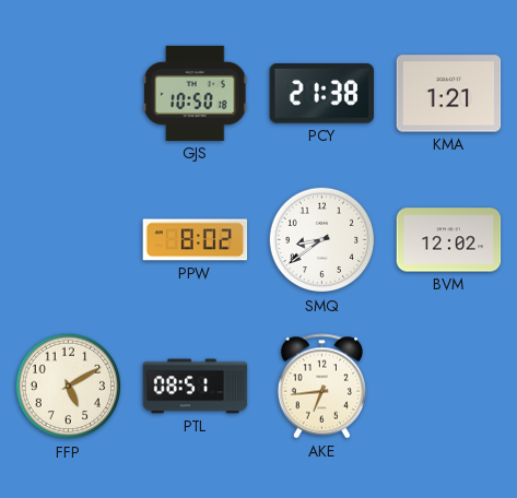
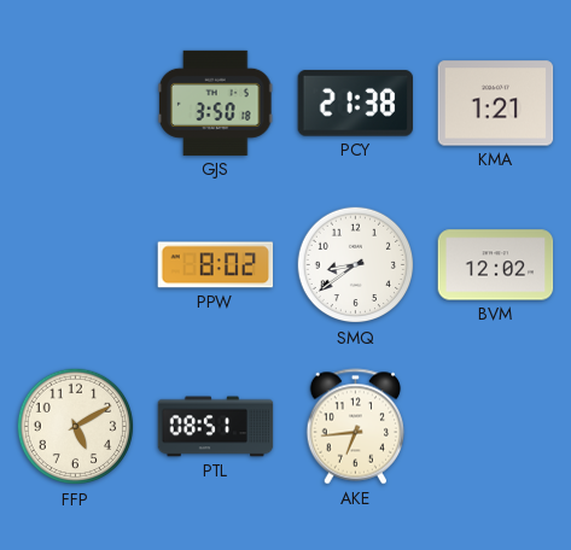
GJS: 10:50 -> 3:50
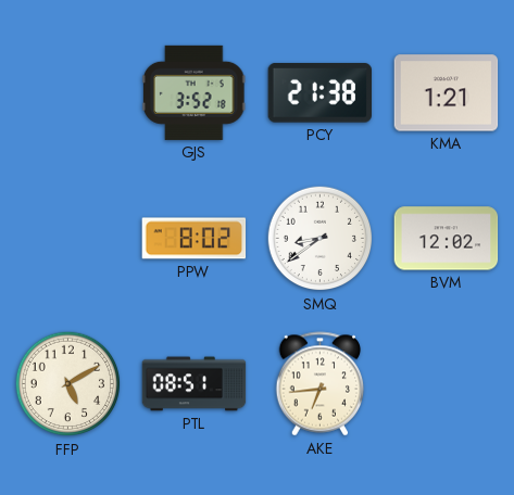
GJS: 3:50 -> 3:52
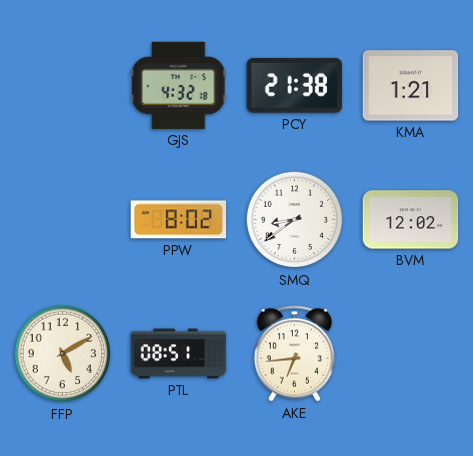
GJS: 3:52 -> 4:32
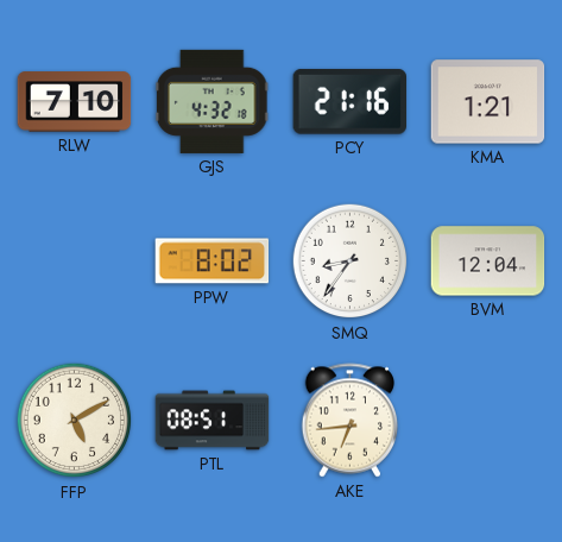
RLW: none -> 7:10
PCY: 21:38 -> 21:16
SMQ: 8:39 -> 8:36
BVM: 12:02 -> 12:04
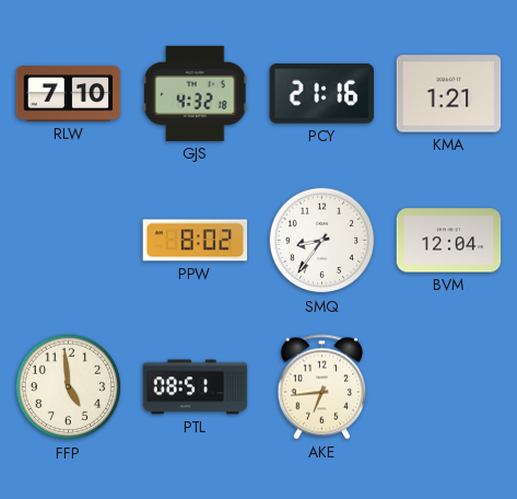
FFP: 5:10 -> 4:59
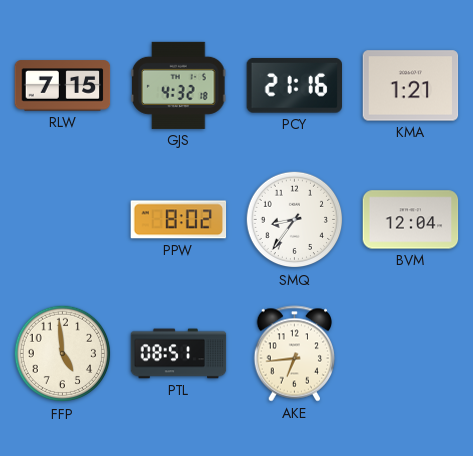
RLW: 7:10 -> 7:15
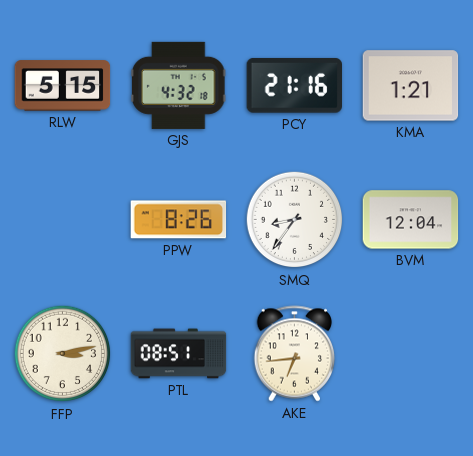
RLW: 7:15 -> 5:15
PPW: 8:02 -> 8:26
FFP: 4:59 -> 3:13
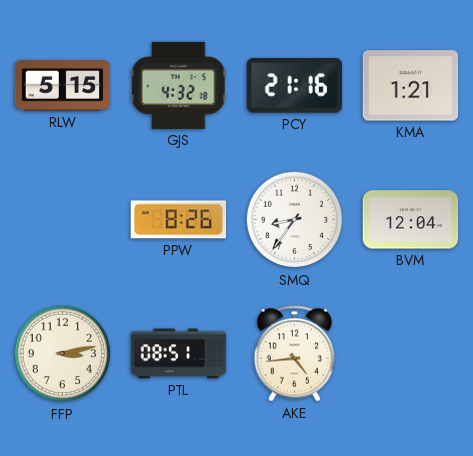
AKE: 6:44 -> 4:44
